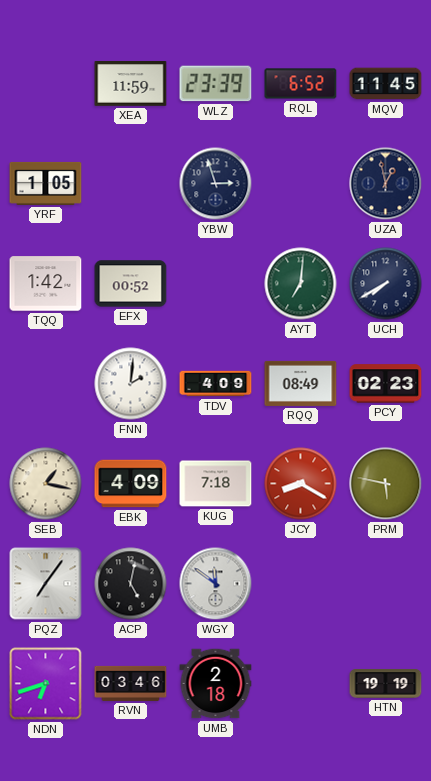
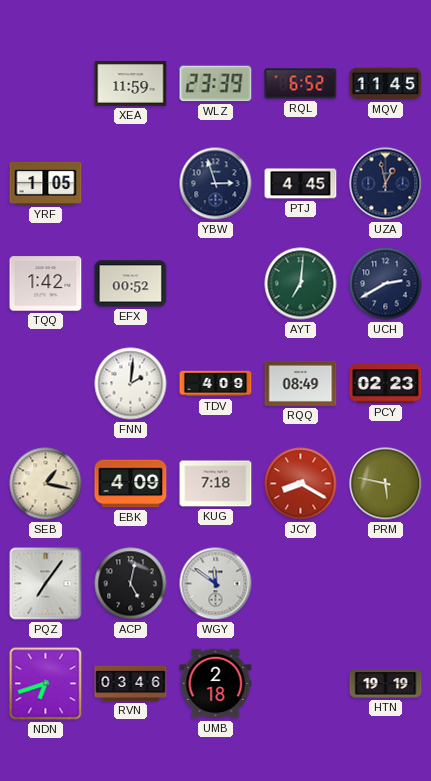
PTJ: none -> 4:45
UCH: 7:40 -> 2:40
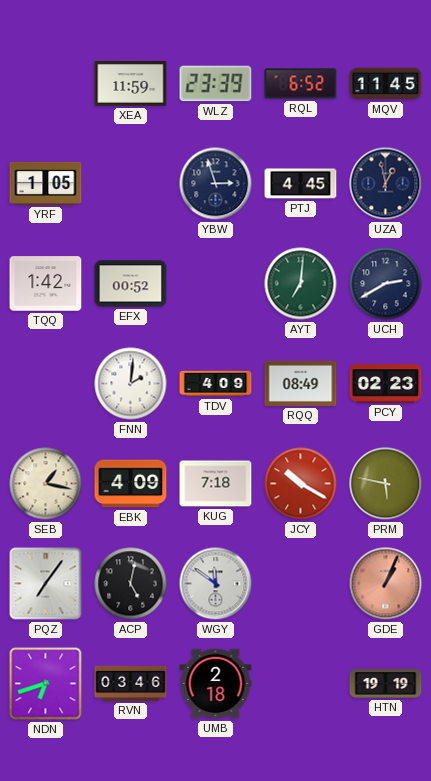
JCY: 8:20 -> 10:20
GDE: none -> 1:04
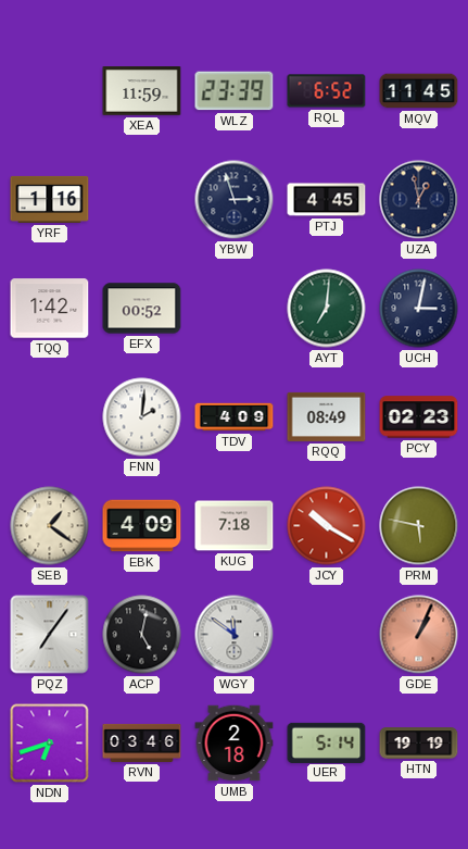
YRF: 1:05 -> 1:16
UCH: 2:40 -> 3:02
SEB: 1:17 -> 1:21
UER: none -> 5:14
